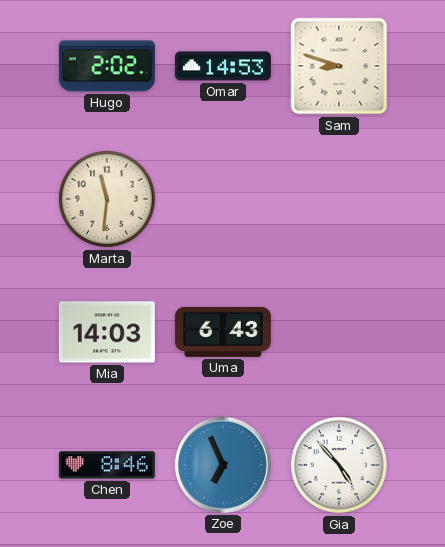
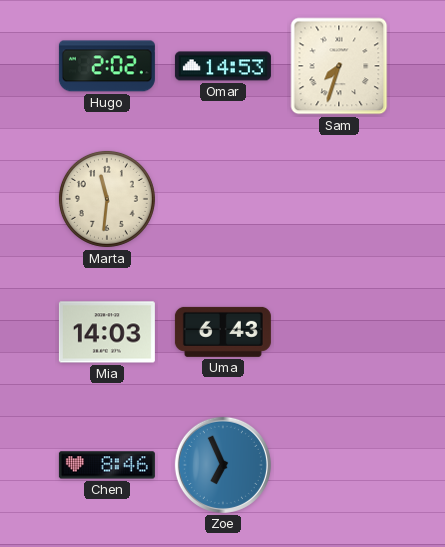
Sam: 8:48 -> 7:33
Gia: 4:53 -> none
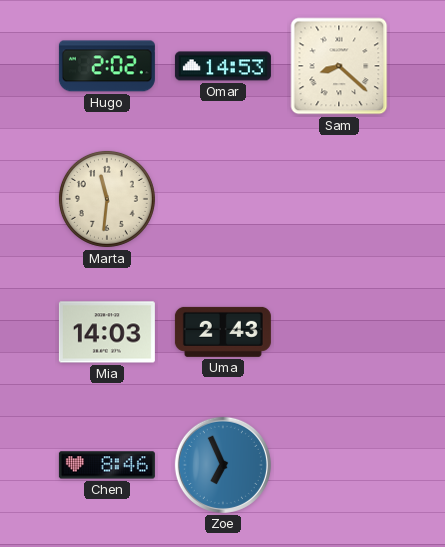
Sam: 7:33 -> 8:22
Uma: 6:43 -> 2:43
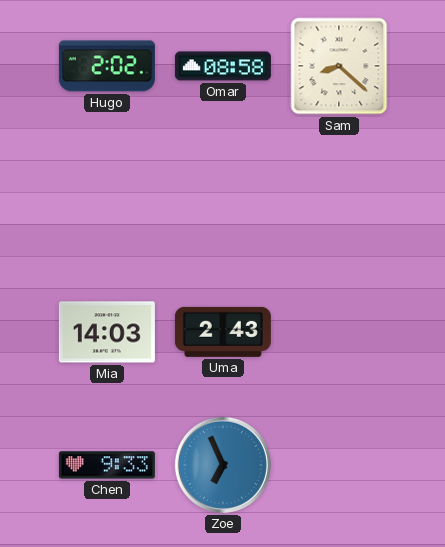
Omar: 14:53 -> 08:58
Marta: 11:31 -> none
Chen: 8:46 -> 9:33
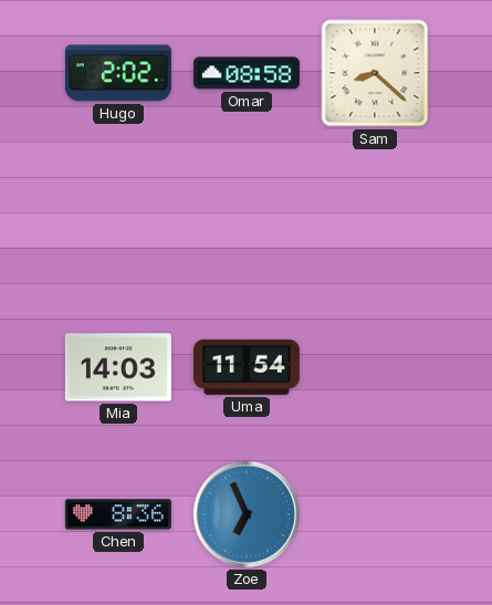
Uma: 2:43 -> 11:54
Chen: 9:33 -> 8:36
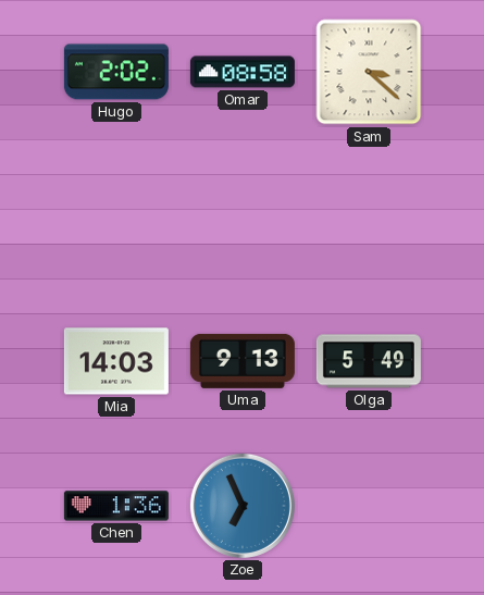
Sam: 8:22 -> 3:22
Uma: 11:54 -> 9:13
Olga: none -> 5:49
Chen: 8:36 -> 1:36
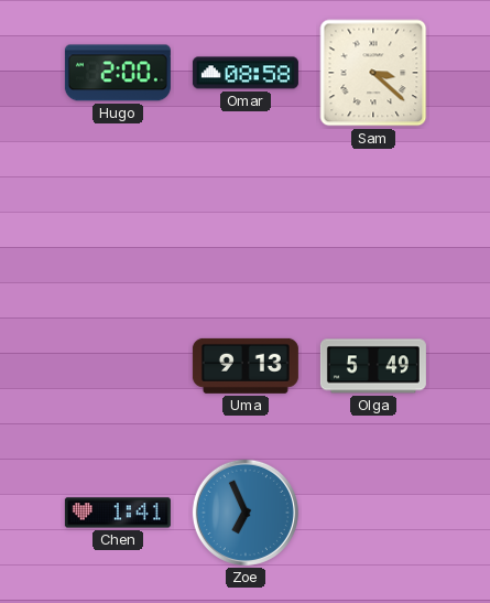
Hugo: 2:02 -> 2:00
Mia: 14:03 -> none
Chen: 1:36 -> 1:41
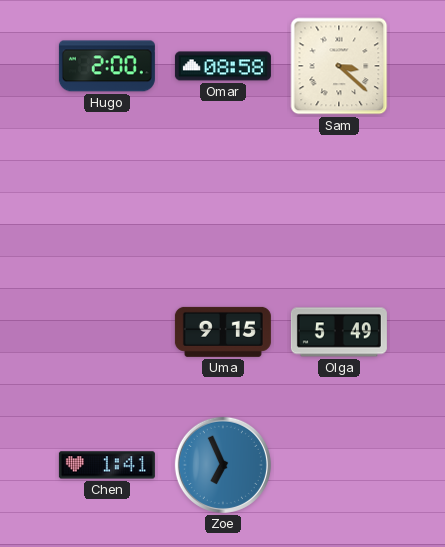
Uma: 9:13 -> 9:15
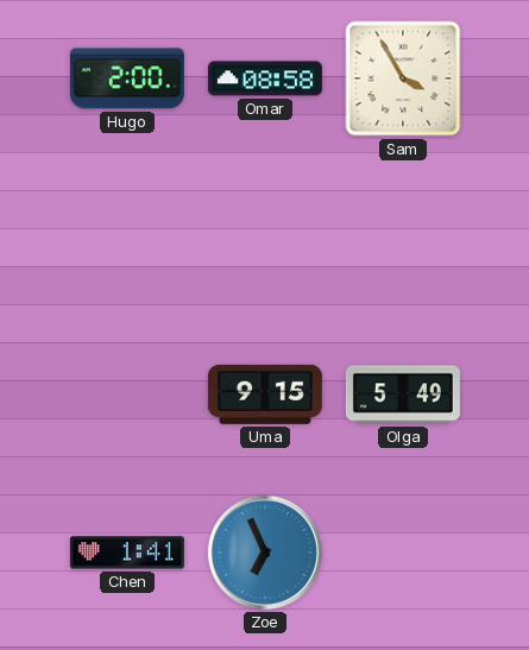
Sam: 3:22 -> 3:55
